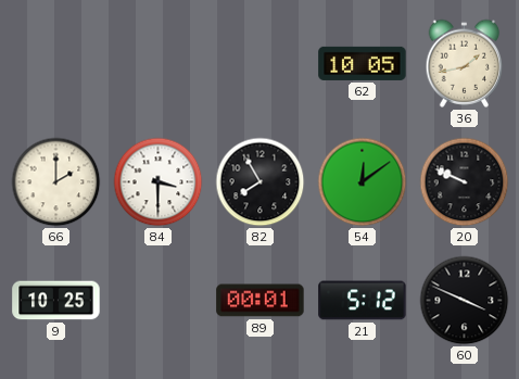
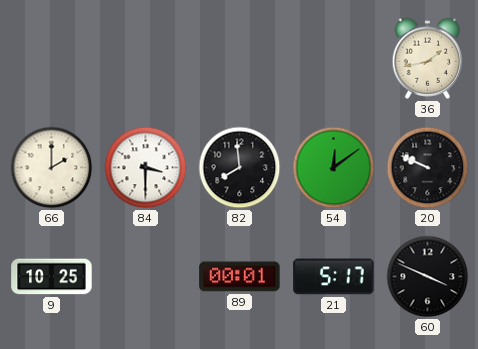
62: 10:05 -> none
82: 7:55 -> 7:59
21: 5:12 -> 5:17
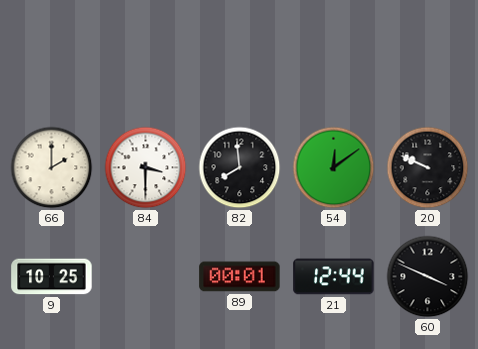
36: 1:43 -> none
21: 5:17 -> 12:44
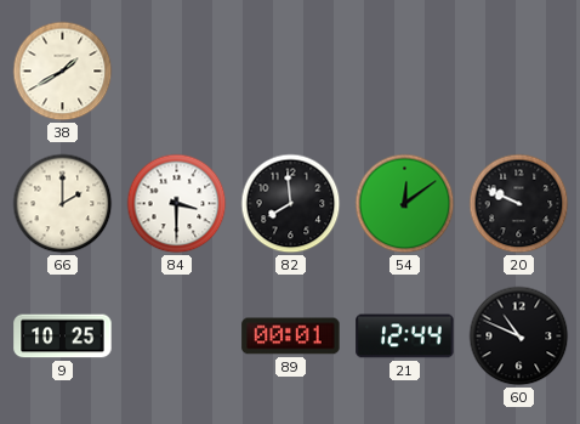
38: none -> 1:40
60: 3:49 -> 10:49
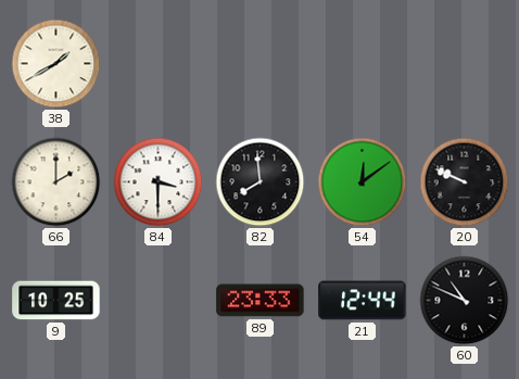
89: 00:01 -> 23:33
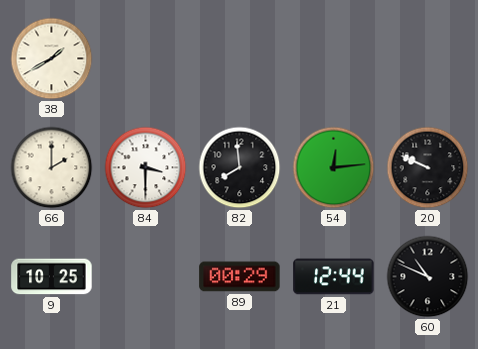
54: 12:09 -> 12:14
89: 23:33 -> 00:29
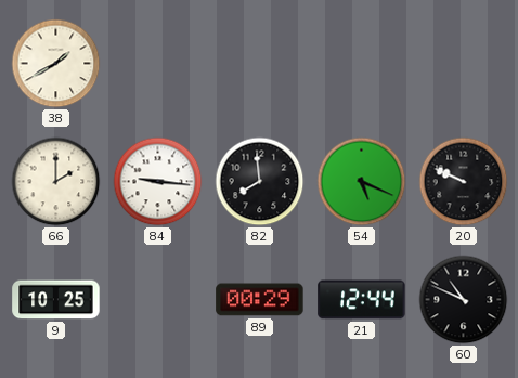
84: 3:30 -> 9:16
54: 12:14 -> 5:19
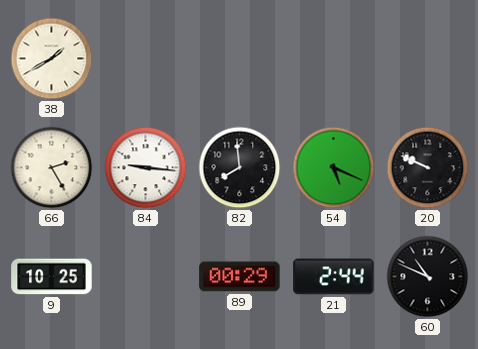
66: 2:00 -> 2:25
21: 12:44 -> 2:44
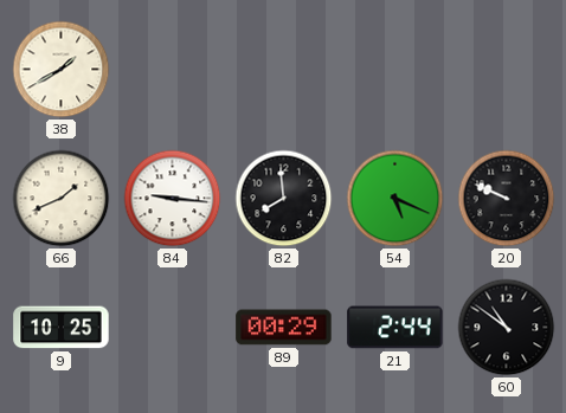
66: 2:25 -> 1:41
60: 10:49 -> 10:51
